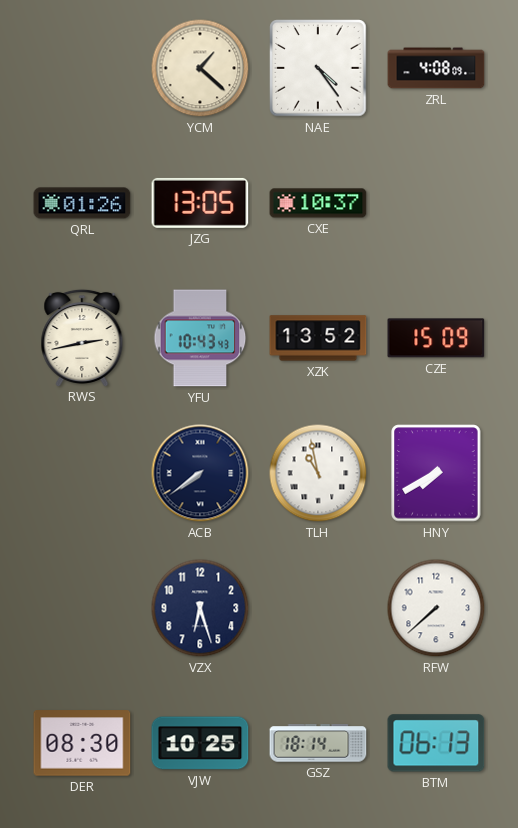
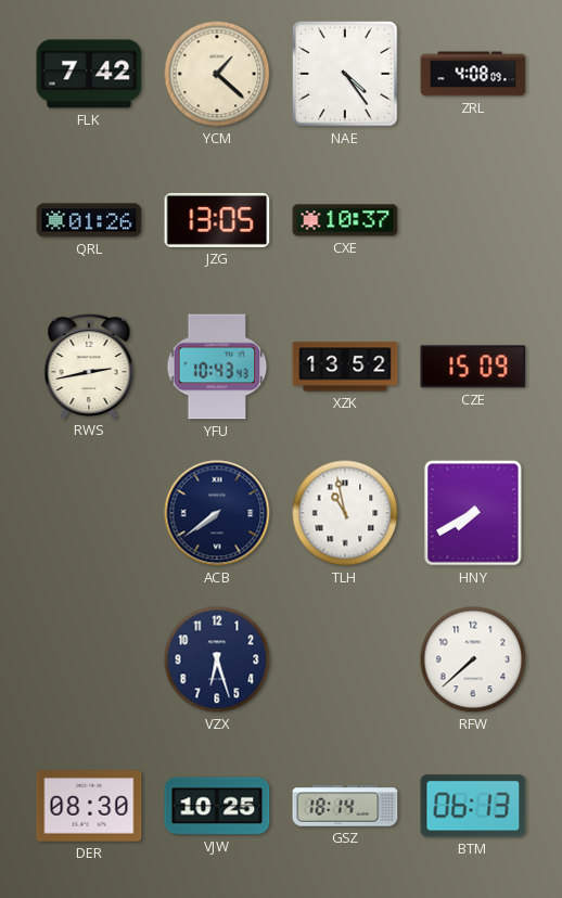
FLK: none -> 7:42
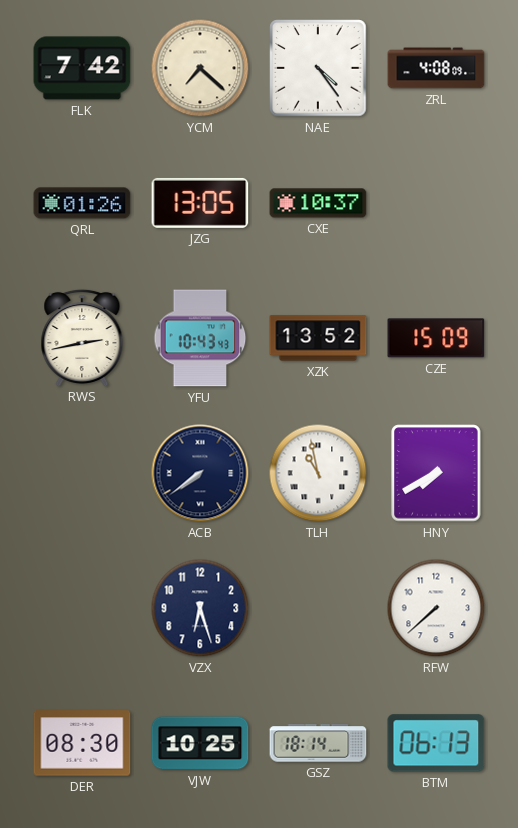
YCM: 1:22 -> 7:22
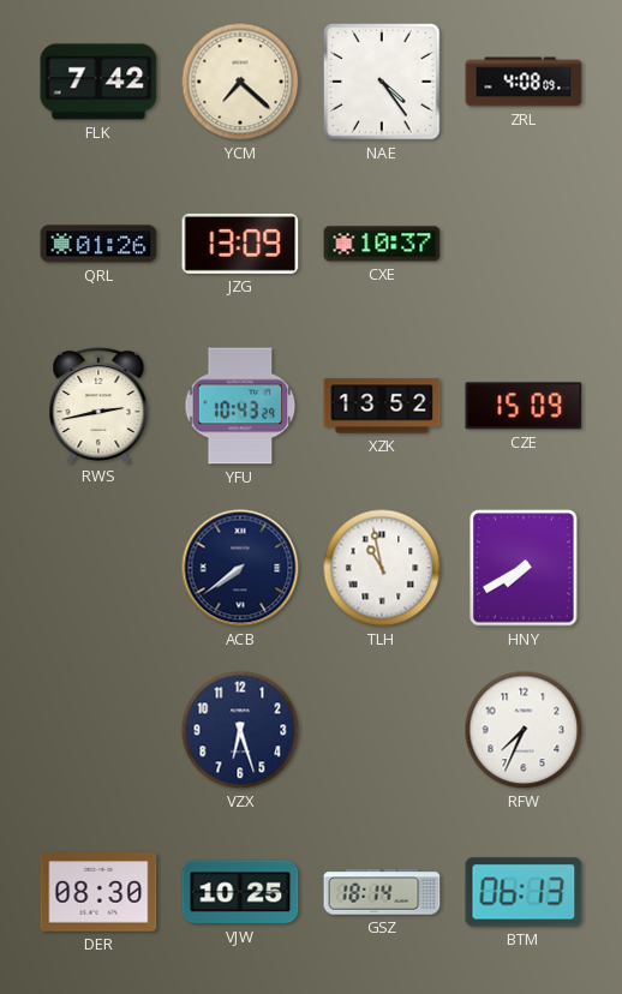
JZG: 13:05 -> 13:09
YFU: 10:43:43 -> 10:43:29
RFW: 7:38 -> 7:34
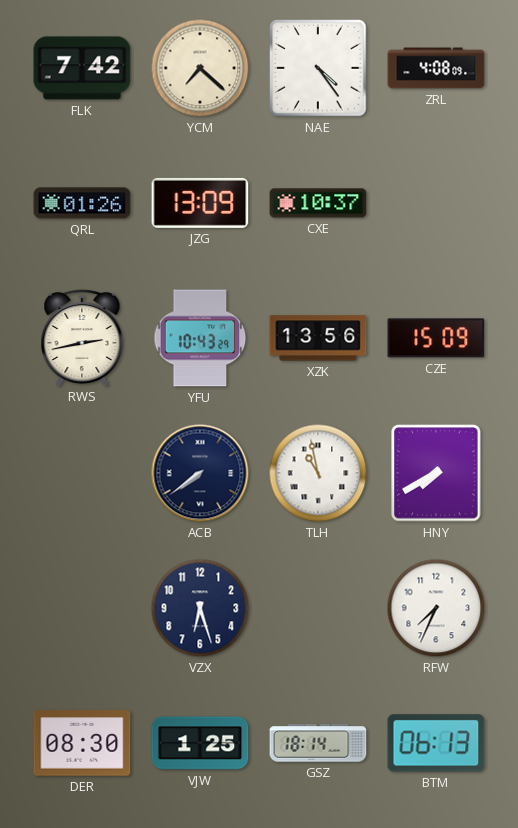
XZK: 13:52 -> 13:56
VJW: 10:25 -> 1:25
